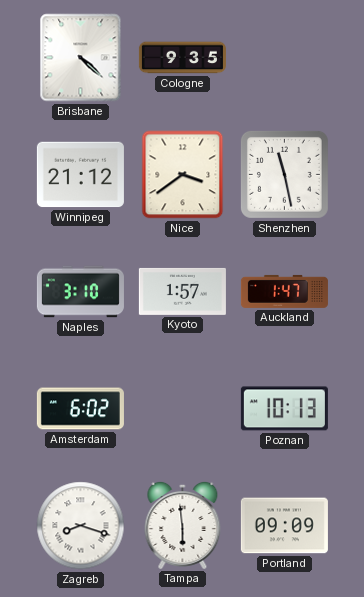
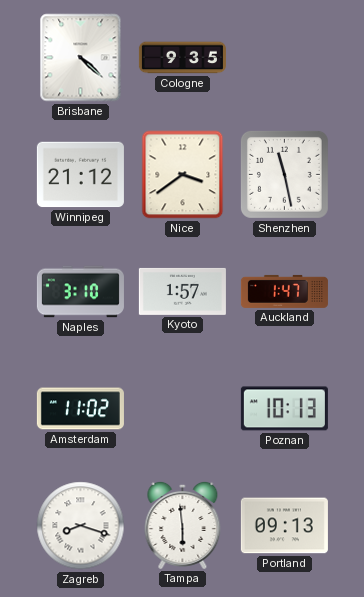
Amsterdam: 6:02 -> 11:02
Portland: 09:09 -> 09:13
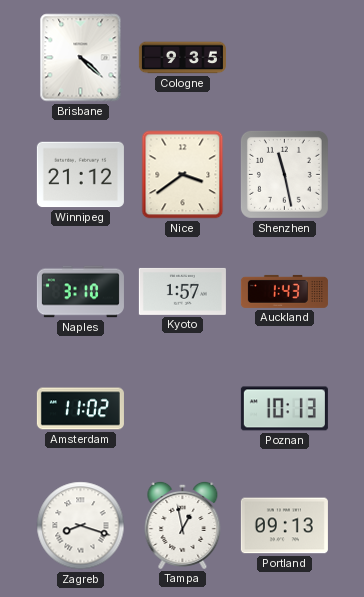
Auckland: 1:47 -> 1:43
Tampa: 5:59 -> 12:58
